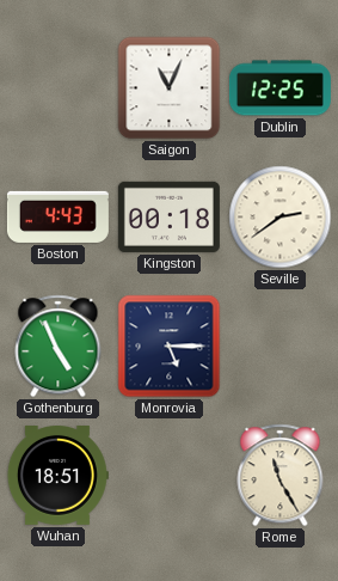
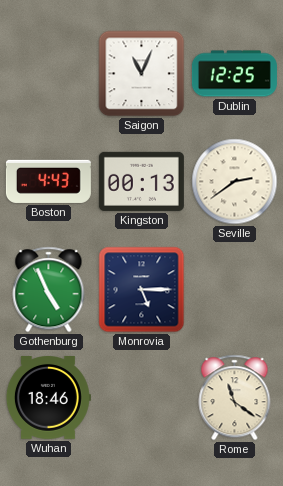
Kingston: 00:18 -> 00:13
Wuhan: 18:51 -> 18:46
Rome: 11:25 -> 11:21
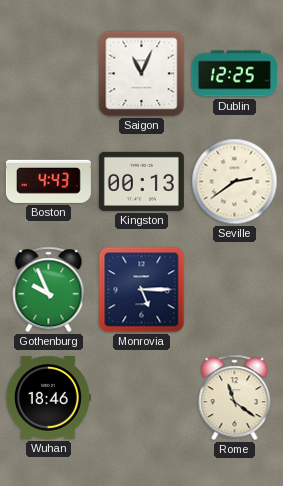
Gothenburg: 4:56 -> 9:56
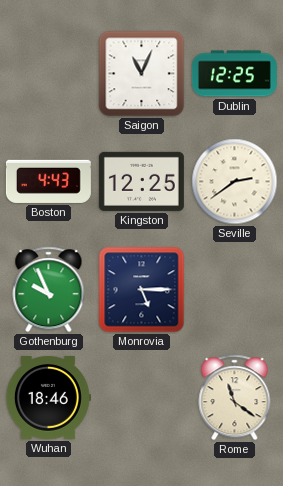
Kingston: 00:13 -> 12:25
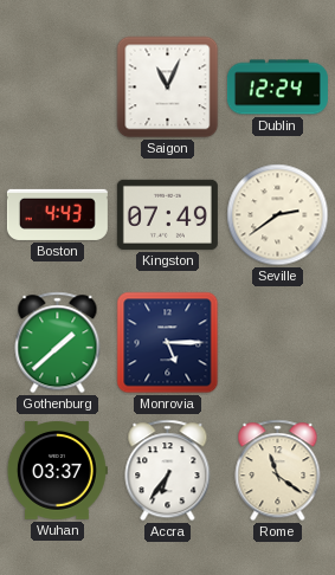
Dublin: 12:25 -> 12:24
Kingston: 12:25 -> 07:49
Gothenburg: 9:56 -> 1:38
Wuhan: 18:46 -> 03:37
Accra: none -> 6:36
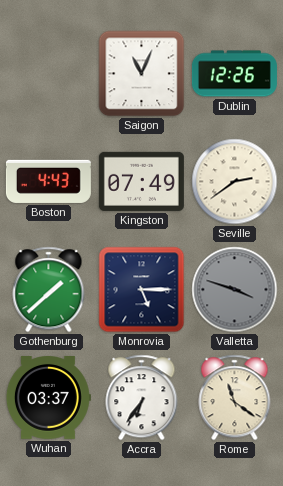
Dublin: 12:24 -> 12:26
Valletta: none -> 3:48
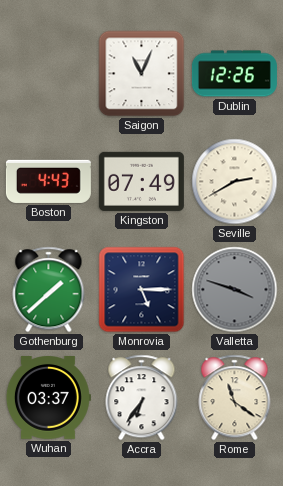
Seville: 2:39 -> 2:40
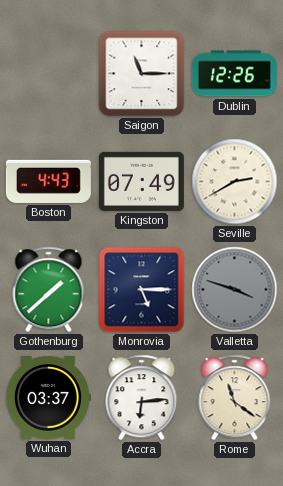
Saigon: 11:04 -> 11:15
Accra: 6:36 -> 6:14
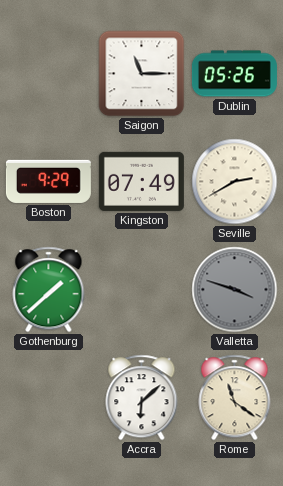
Dublin: 12:26 -> 05:26
Boston: 4:43 -> 9:29
Monrovia: 5:15 -> none
Wuhan: 03:37 -> none
Accra: 6:14 -> 6:08
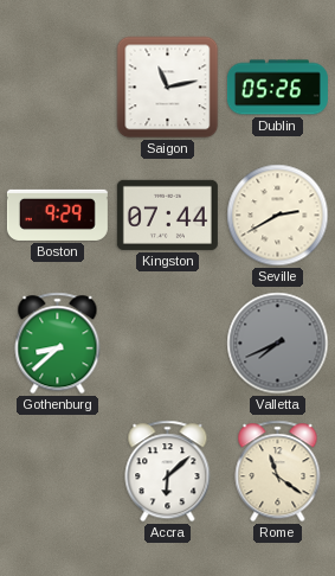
Saigon: 11:15 -> 11:13
Kingston: 07:49 -> 07:44
Gothenburg: 1:38 -> 8:38
Valletta: 3:48 -> 7:41
